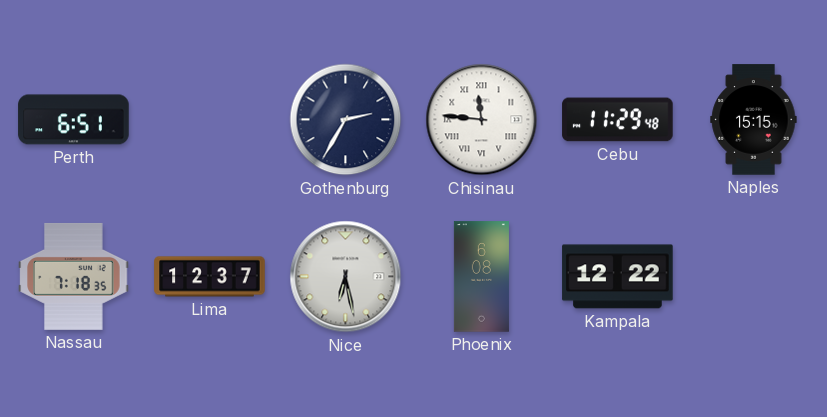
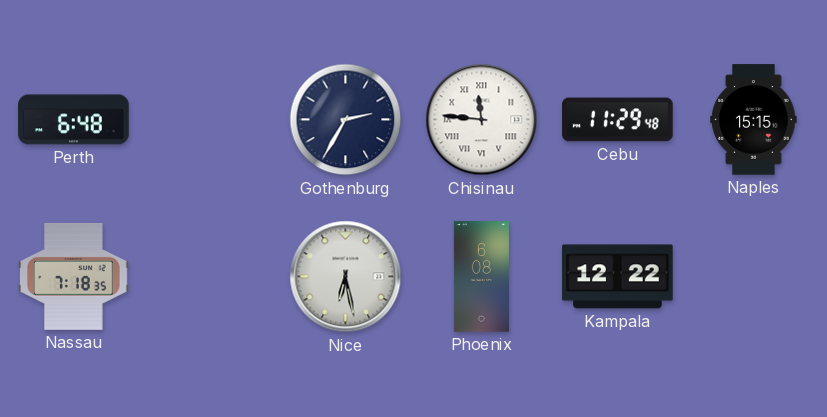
Perth: 6:51 -> 6:48
Lima: 12:37 -> none
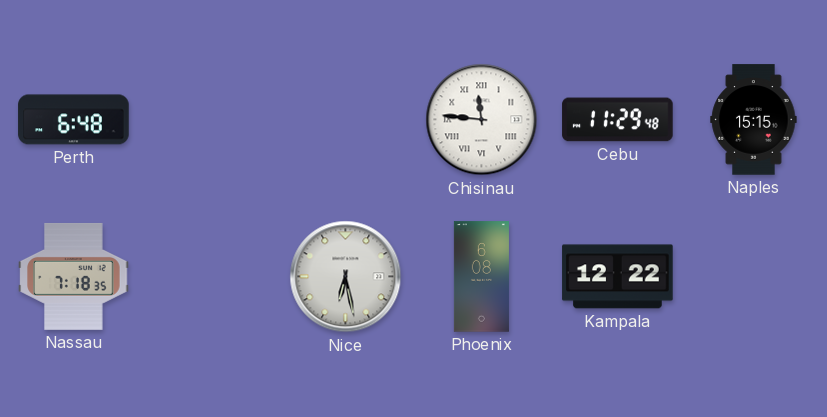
Gothenburg: 2:35 -> none
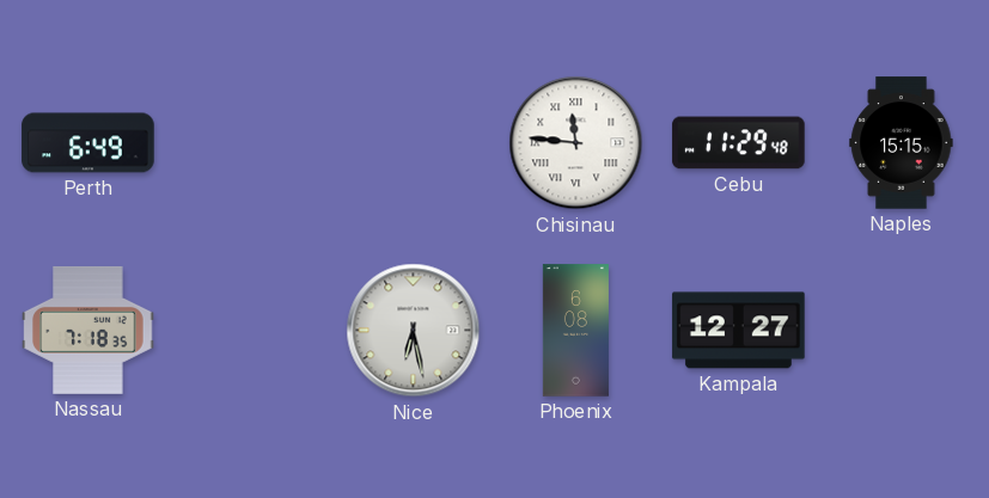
Perth: 6:48 -> 6:49
Kampala: 12:22 -> 12:27
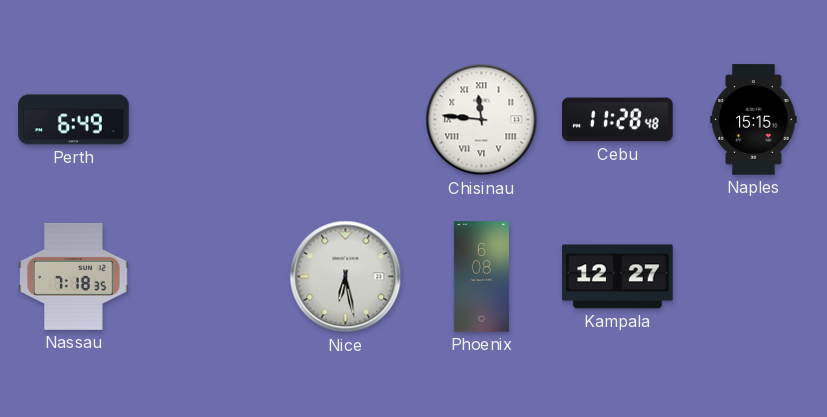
Cebu: 11:29 -> 11:28
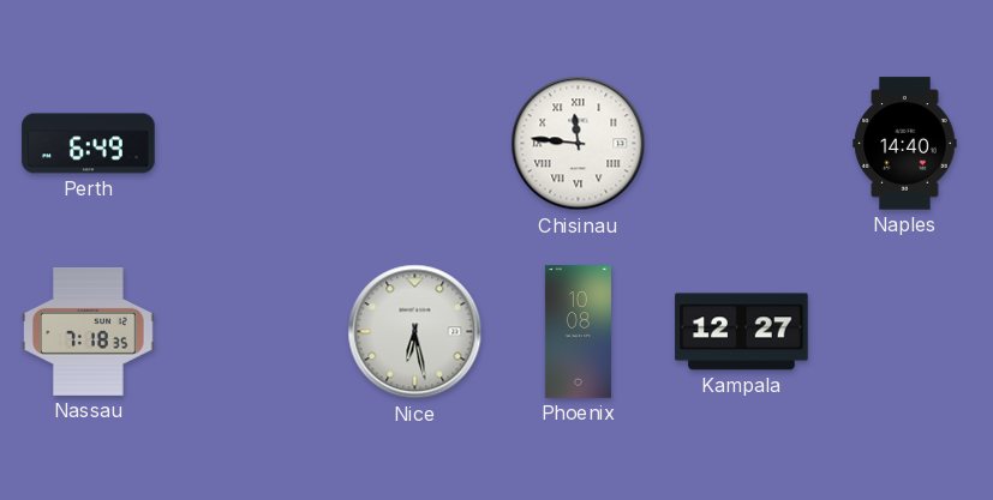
Cebu: 11:28 -> none
Naples: 15:15 -> 14:40
Phoenix: 6:08 -> 10:08
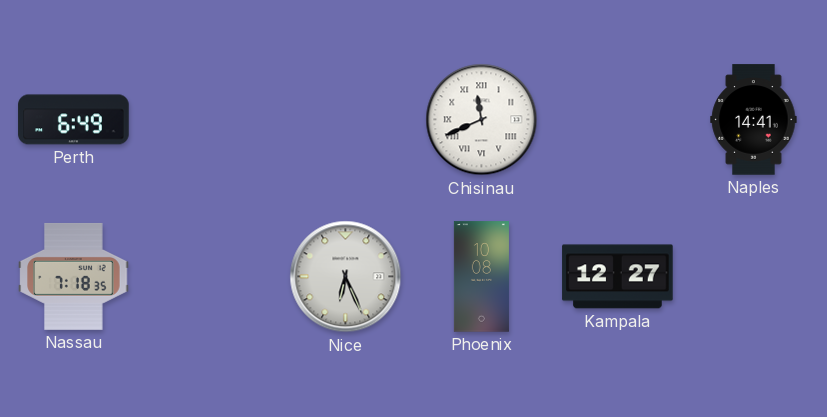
Chisinau: 11:46 -> 11:41
Naples: 14:40 -> 14:41
Nice: 6:28 -> 6:26
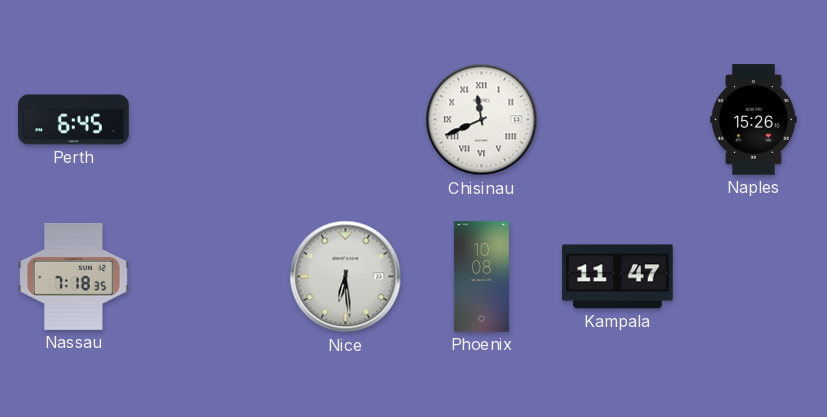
Perth: 6:49 -> 6:45
Naples: 14:41 -> 15:26
Nice: 6:26 -> 6:29
Kampala: 12:27 -> 11:47
